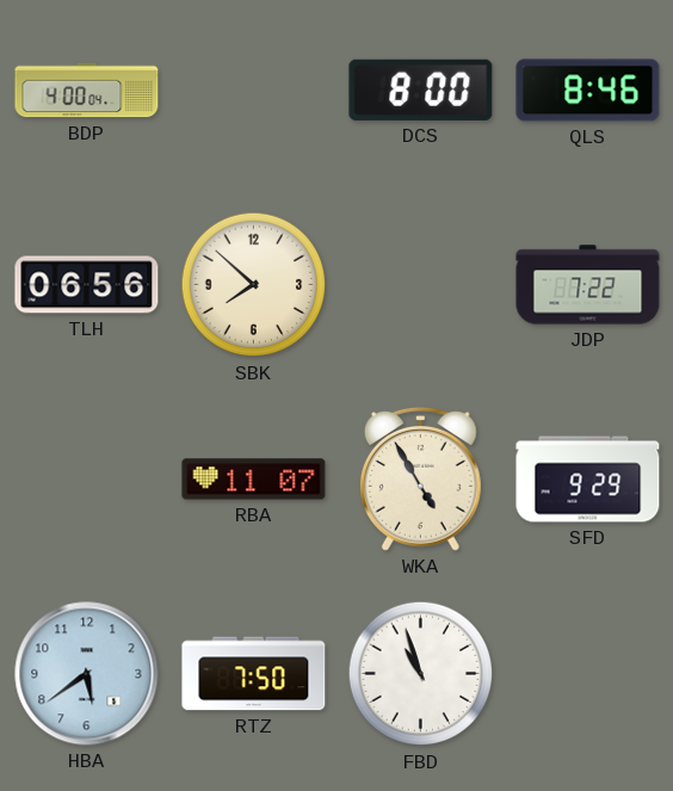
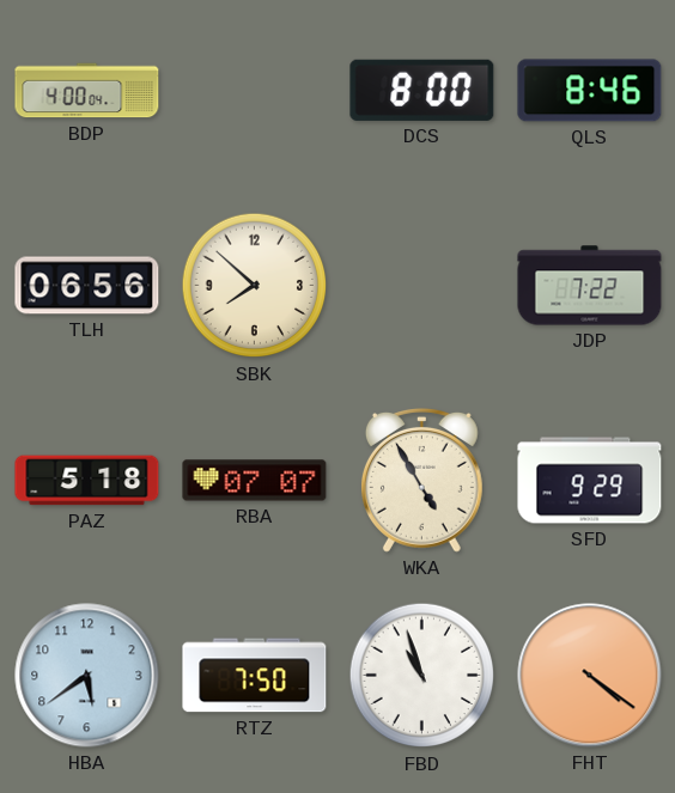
PAZ: none -> 5:18
RBA: 11:07 -> 07:07
FHT: none -> 4:21
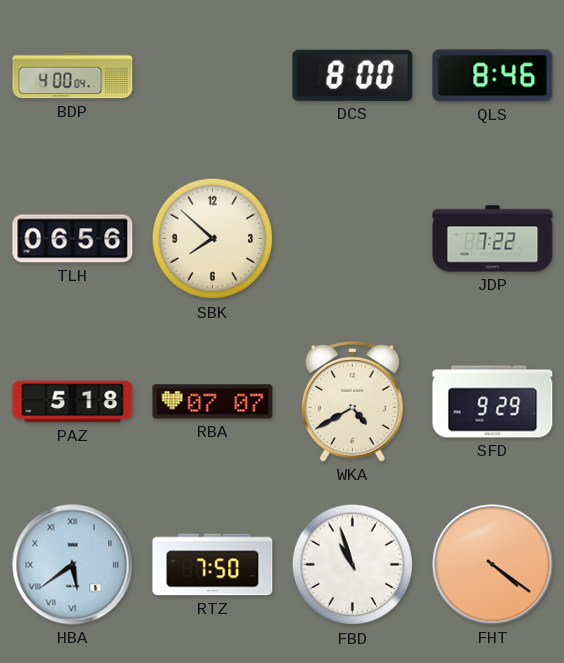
WKA: 4:55 -> 4:40
HBA numerals: Arabic -> Roman
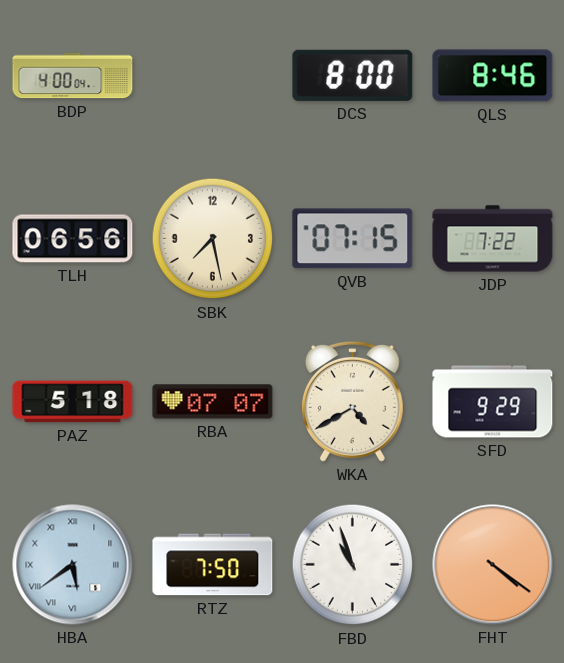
SBK: 7:52 -> 7:28
QVB: none -> 07:15
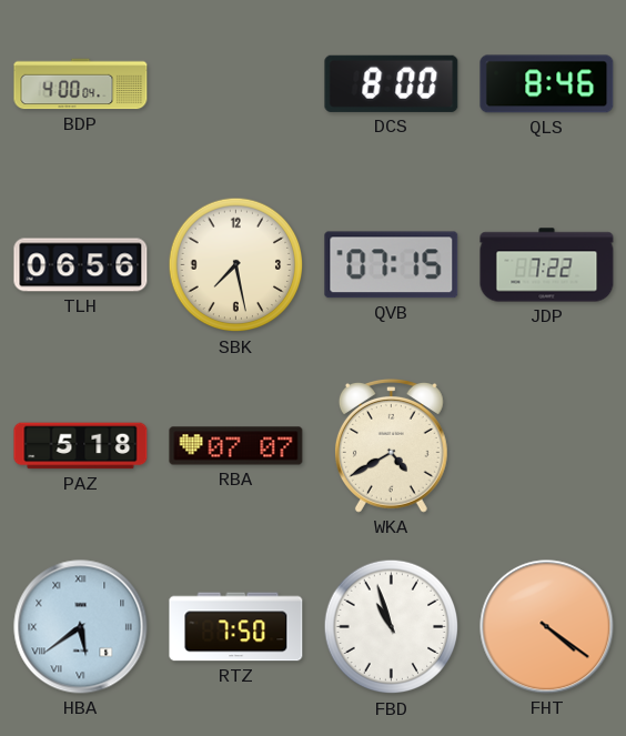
SFD: 9:29 -> none
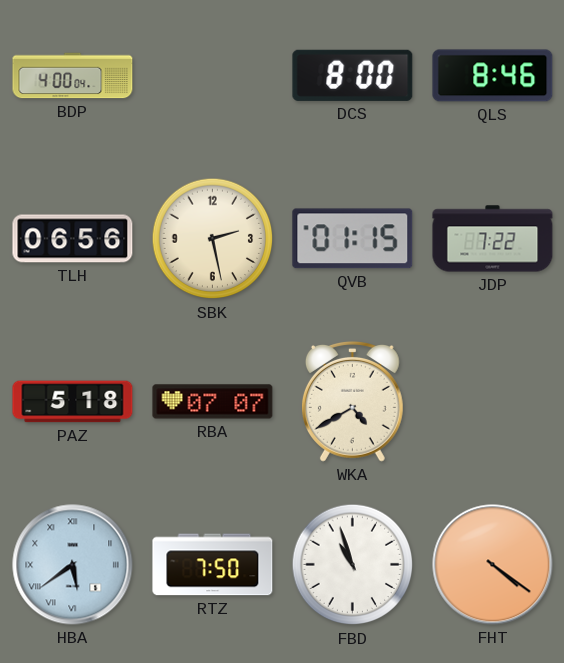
SBK: 7:28 -> 2:28
QVB: 07:15 -> 01:15
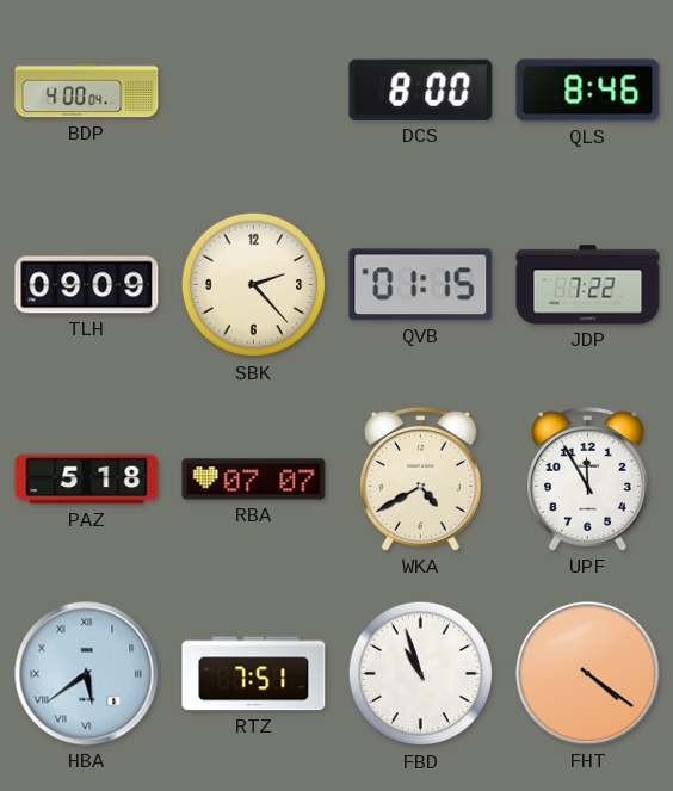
TLH: 06:56 -> 09:09
SBK: 2:28 -> 2:23
UPF: none -> 11:55
RTZ: 7:50 -> 7:51
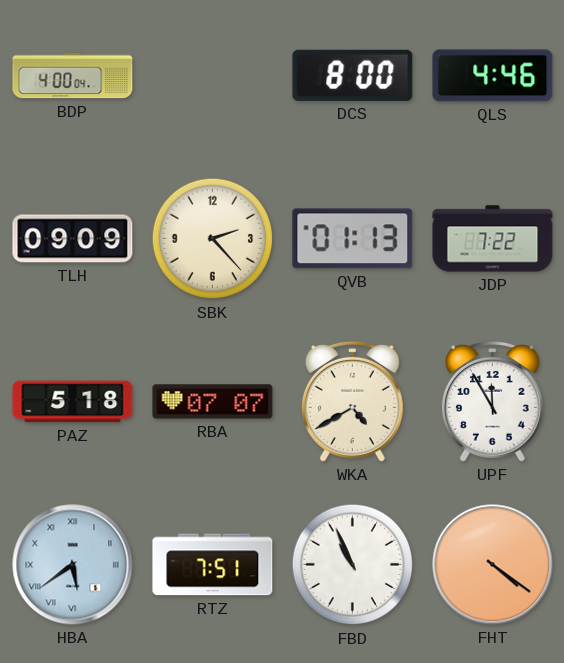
QLS: 8:46 -> 4:46
QVB: 01:15 -> 01:13
FBD: 10:57 -> 10:56
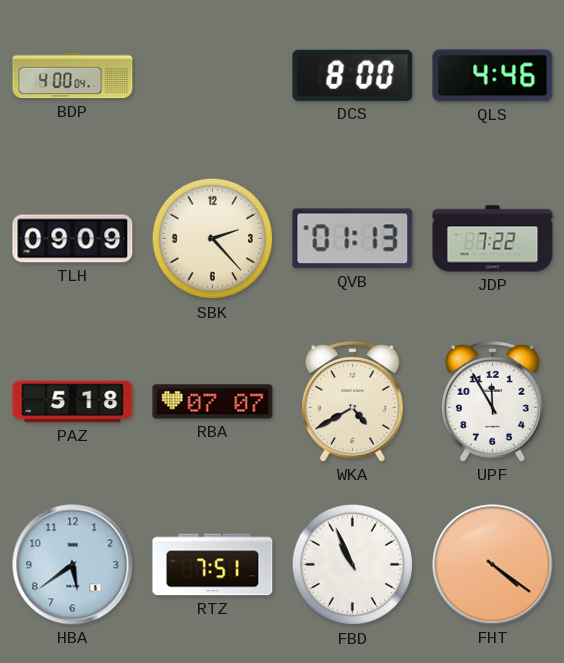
HBA numerals: Roman -> Arabic
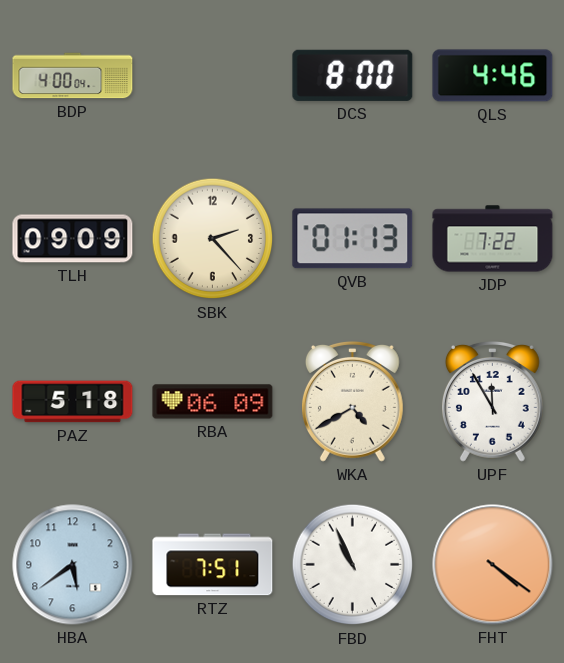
RBA: 07:07 -> 06:09
